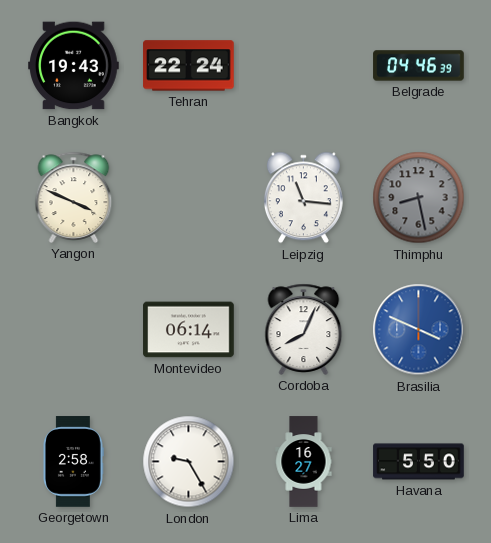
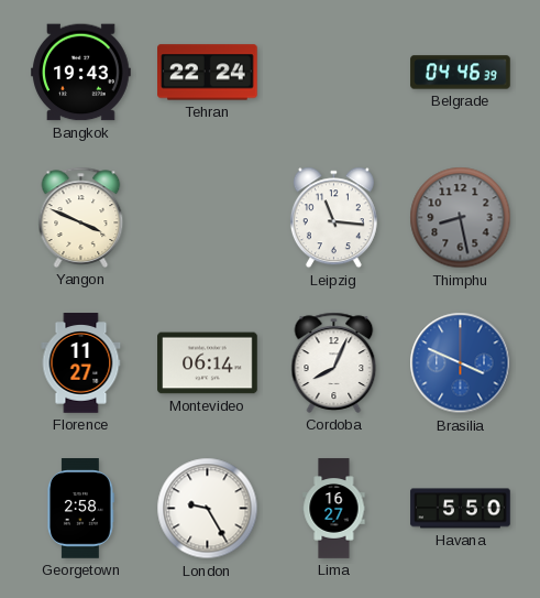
Florence: none -> 11:27
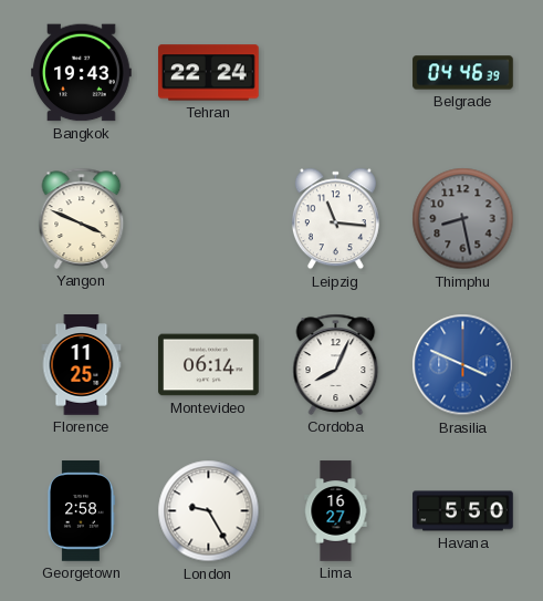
Florence: 11:27 -> 11:25
